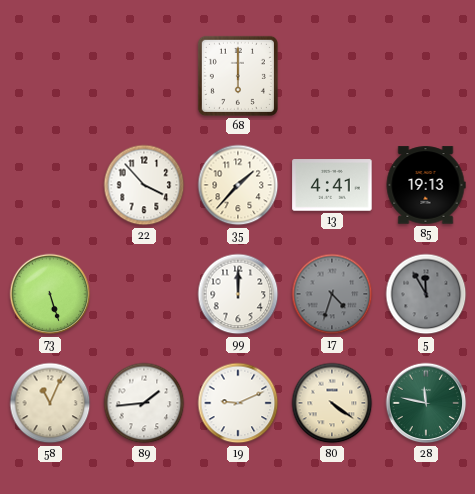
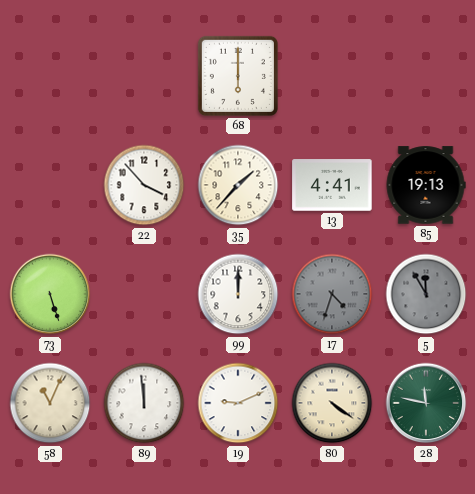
89: 1:44 -> 11:59
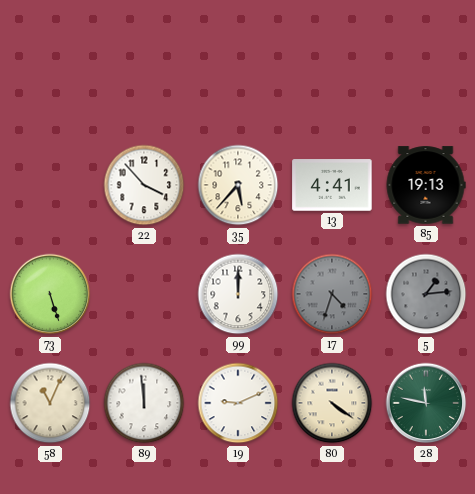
68: 6:00 -> none
35: 1:37 -> 5:37
5: 11:55 -> 1:14
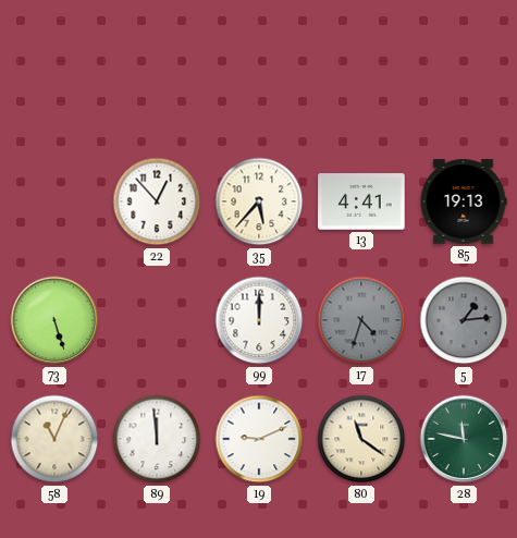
22: 3:53 -> 12:53
80: 4:21 -> 11:21
